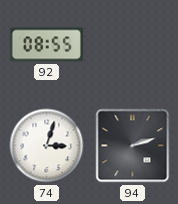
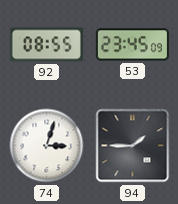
53: none -> 23:45
94: 2:12 -> 1:45
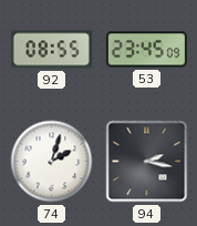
74: 3:03 -> 2:03
94: 1:45 -> 2:17
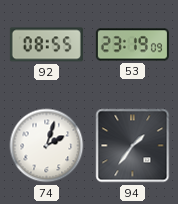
53: 23:45 -> 23:19
94: 2:17 -> 1:36
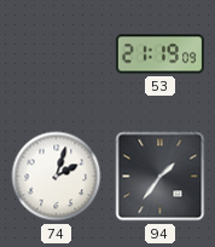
92: 08:55 -> none
53: 23:19 -> 21:19
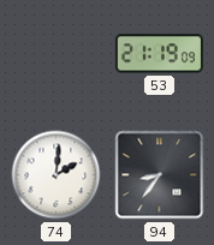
74: 2:03 -> 2:01
94: 1:36 -> 8:36
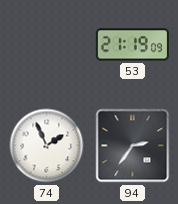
74: 2:01 -> 1:56
94: 8:36 -> 2:36
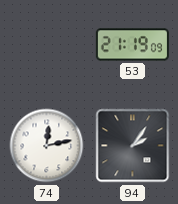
74: 1:56 -> 12:13
94: 2:36 -> 2:06
